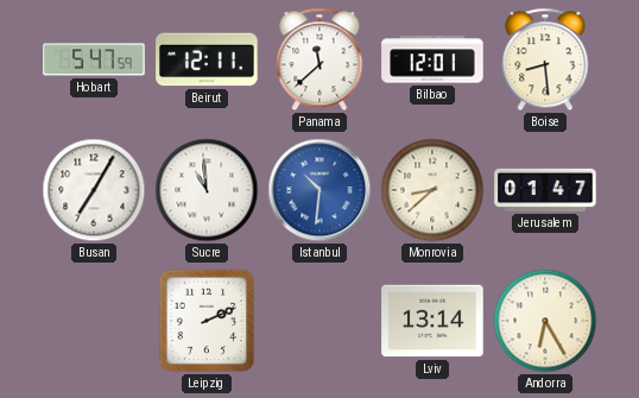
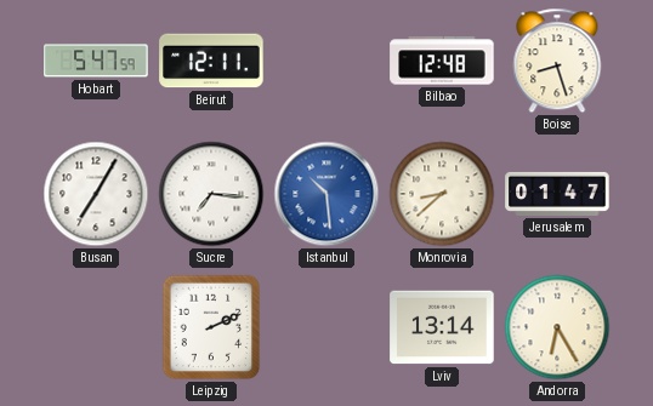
Panama: 11:38 -> none
Bilbao: 12:01 -> 12:48
Boise: 8:29 -> 8:27
Sucre: 10:59 -> 7:16
Istanbul: 10:31 -> 10:29
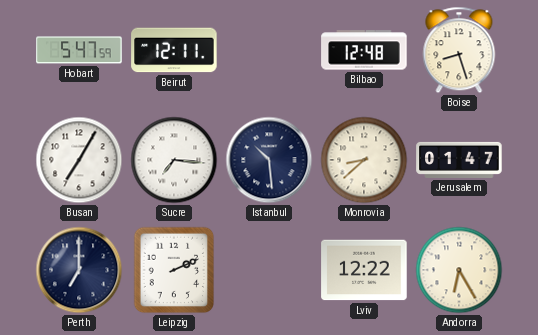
Istanbul dial: blue -> navy
Perth: none -> 7:00
Lviv: 13:14 -> 12:22
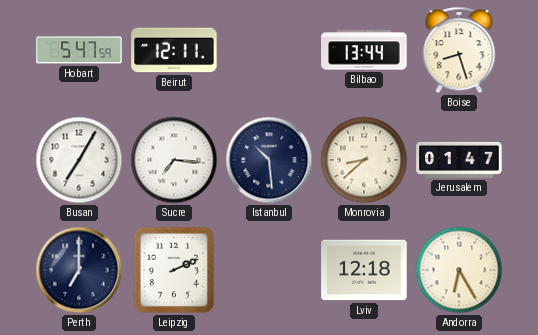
Bilbao: 12:48 -> 13:44
Lviv: 12:22 -> 12:18
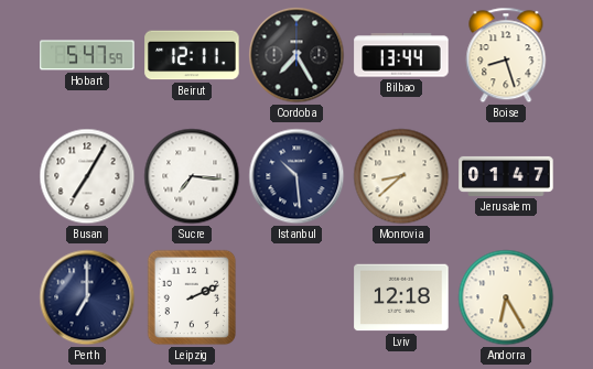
Cordoba: none -> 7:25
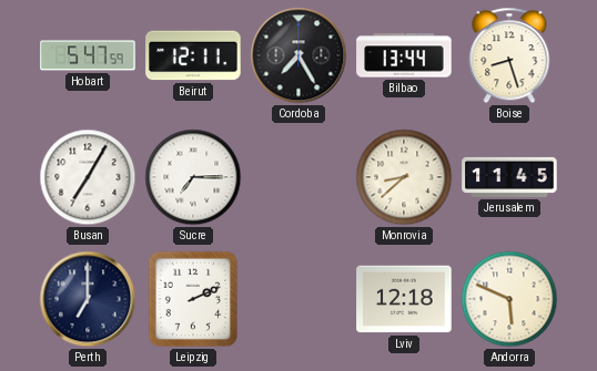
Sucre: 7:16 -> 7:15
Istanbul: 10:29 -> none
Jerusalem: 01:47 -> 11:45
Andorra: 6:25 -> 5:49
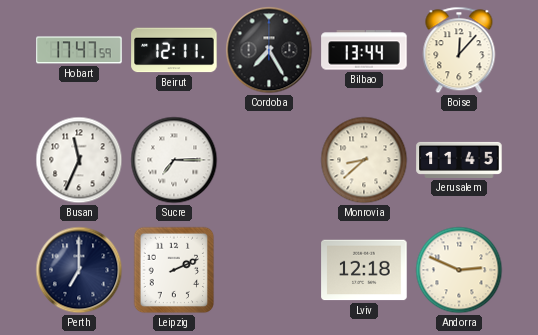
Hobart: 5:47 -> 17:47
Boise: 8:27 -> 12:07
Busan: 7:05 -> 11:34
Andorra: 5:49 -> 2:49
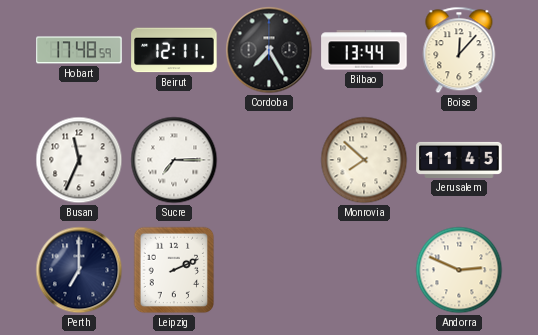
Hobart: 17:47 -> 17:48
Monrovia: 8:38 -> 7:52
Lviv: 12:18 -> none
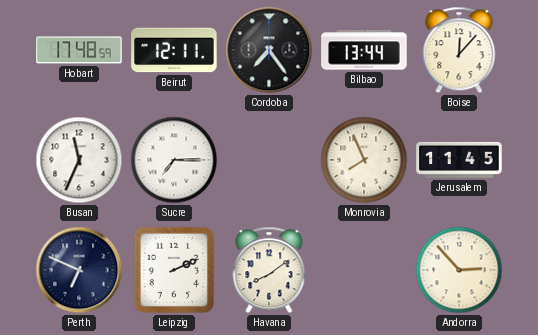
Cordoba: 7:25 -> 7:24
Monrovia: 7:52 -> 7:56
Perth: 7:00 -> 6:49
Havana: none -> 8:09
Andorra: 2:49 -> 2:53
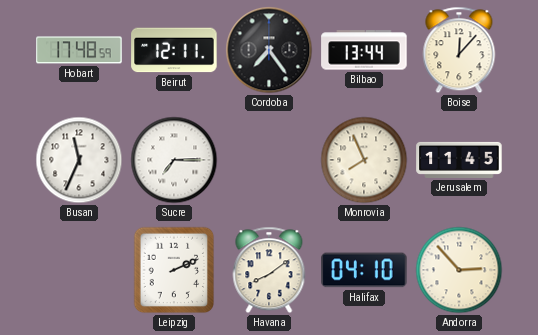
Perth: 6:49 -> none
Halifax: none -> 04:10
